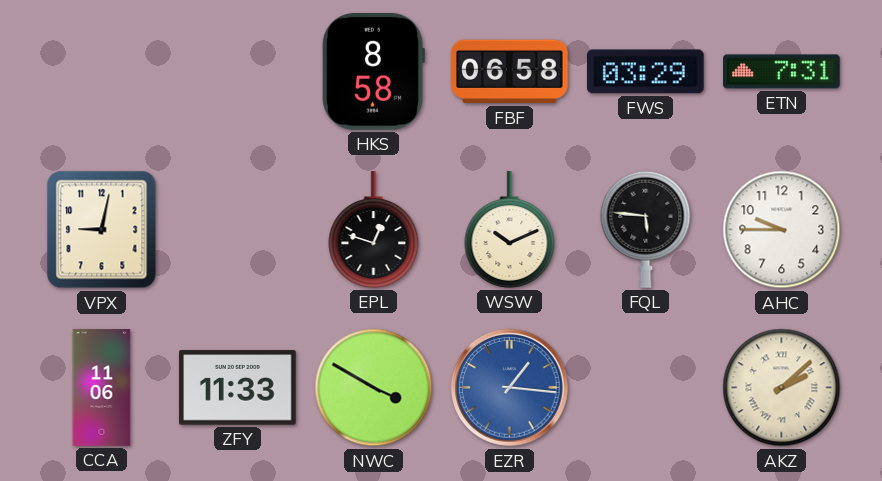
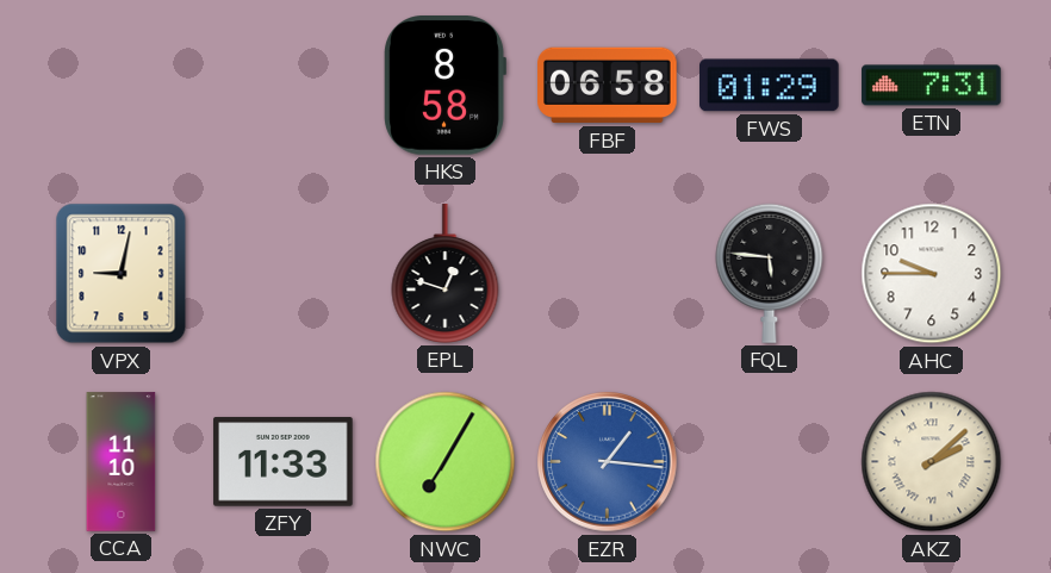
FWS: 03:29 -> 01:29
WSW: 10:11 -> none
CCA: 11:06 -> 11:10
NWC: 3:50 -> 7:05
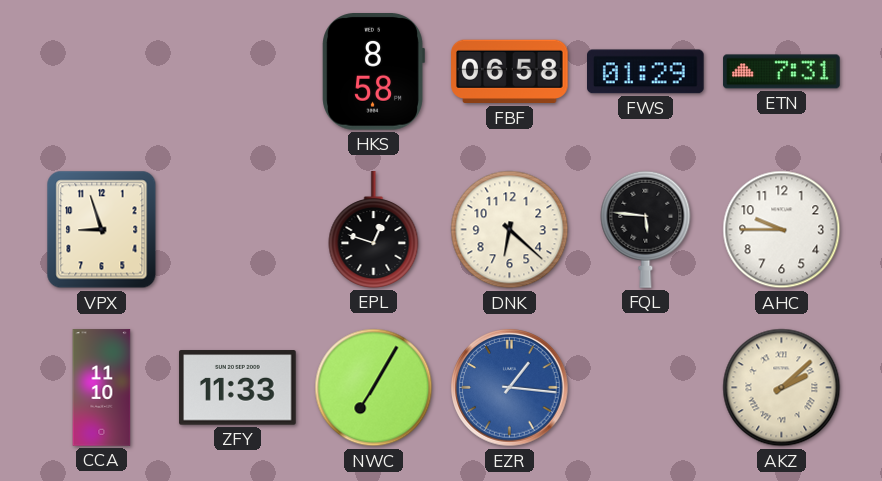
VPX: 9:02 -> 8:57
DNK: none -> 6:22
